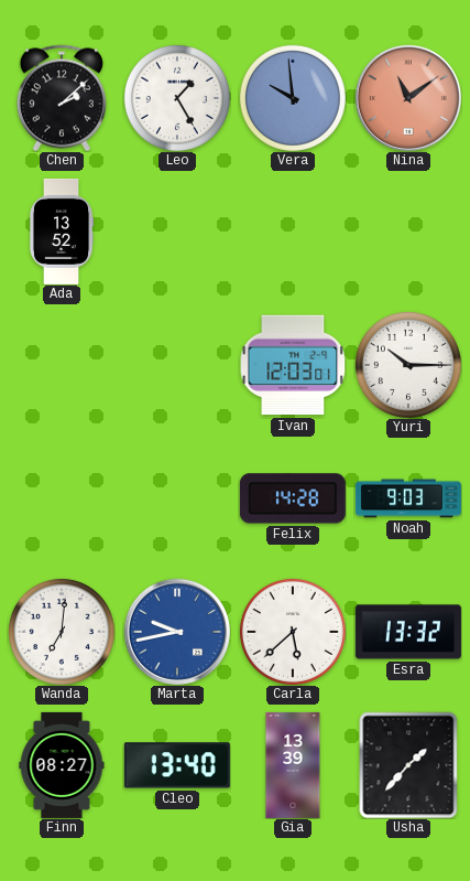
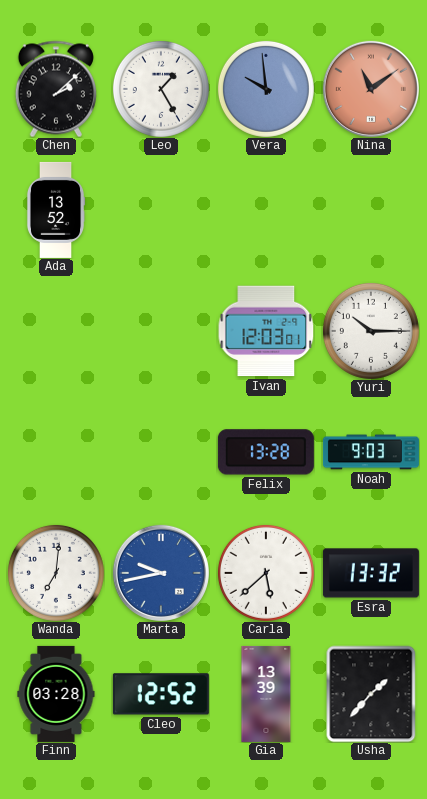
Felix: 14:28 -> 13:28
Finn: 08:27 -> 03:28
Cleo: 13:40 -> 12:52
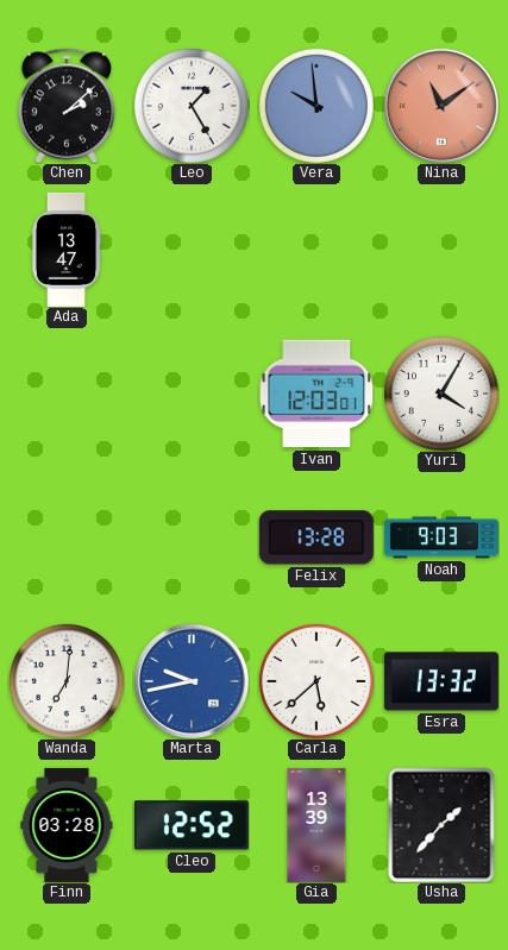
Ada: 13:52 -> 13:47
Yuri: 10:15 -> 4:05
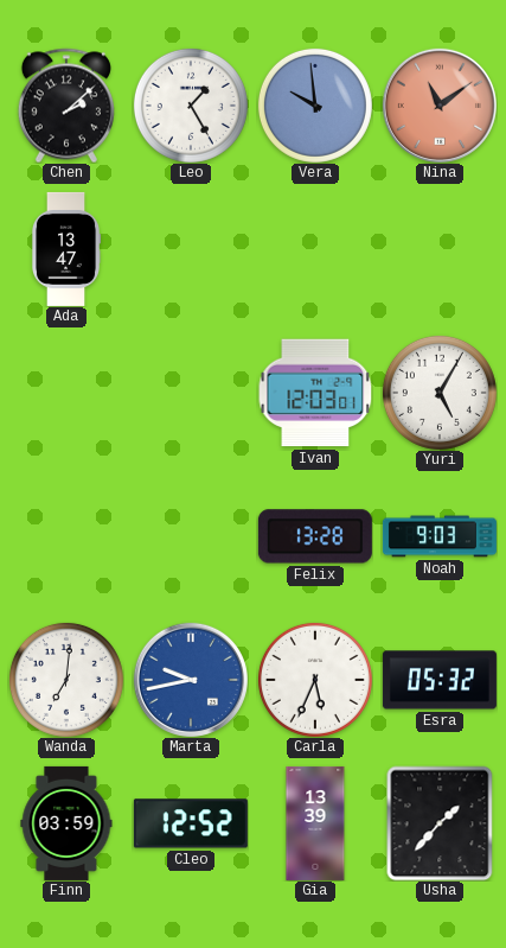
Yuri: 4:05 -> 5:05
Carla: 5:38 -> 5:34
Esra: 13:32 -> 05:32
Finn: 03:28 -> 03:59
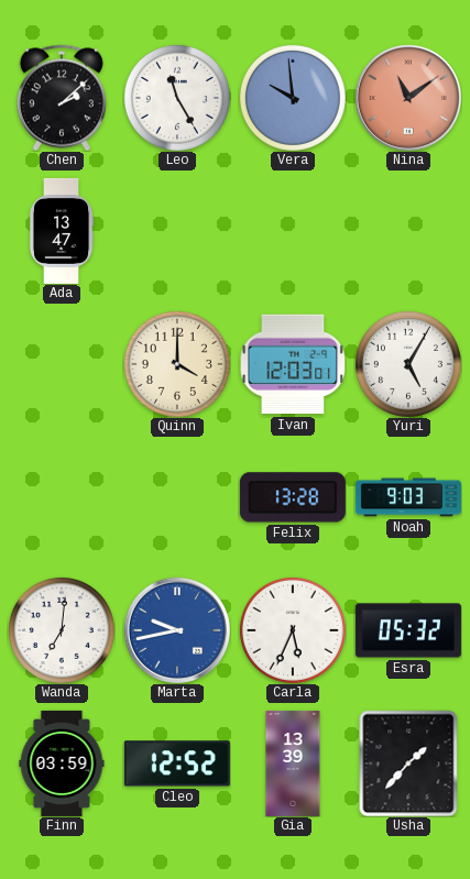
Leo: 1:25 -> 11:25
Quinn: none -> 4:00
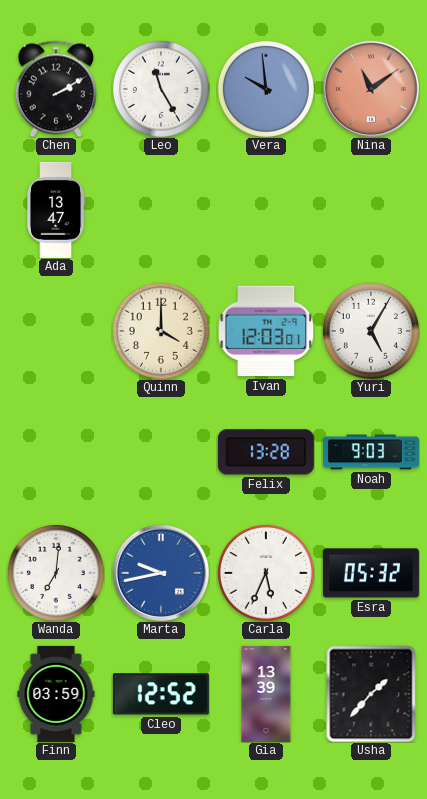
Chen: 2:08 -> 2:10
